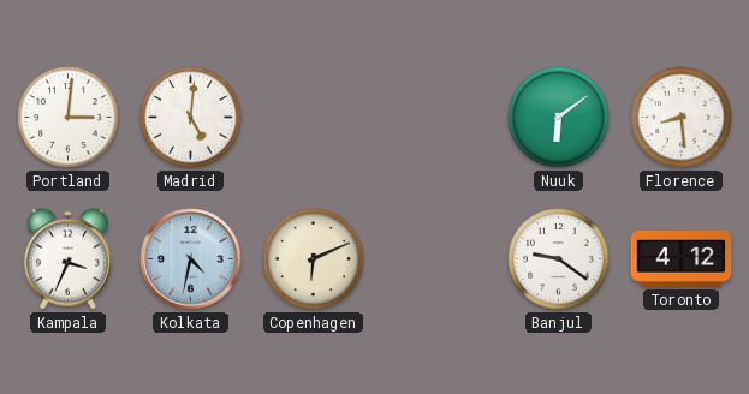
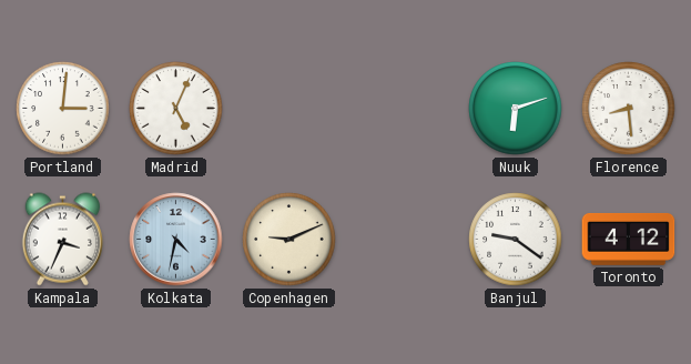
Madrid: 5:01 -> 5:04
Nuuk: 6:09 -> 6:12
Copenhagen: 6:11 -> 9:11
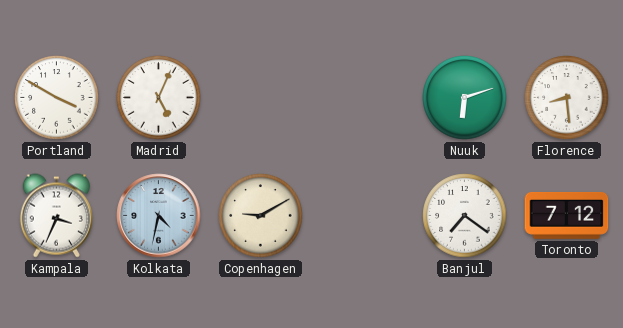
Portland: 3:01 -> 3:50
Copenhagen: 9:11 -> 9:10
Banjul: 9:21 -> 7:21
Toronto: 4:12 -> 7:12
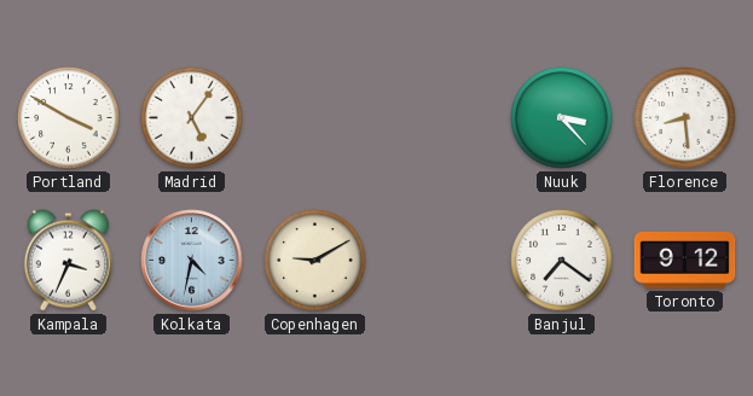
Madrid: 5:04 -> 5:06
Nuuk: 6:12 -> 3:23
Toronto: 7:12 -> 9:12
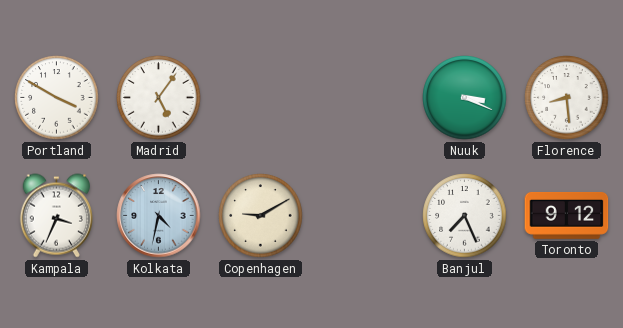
Nuuk: 3:23 -> 3:19
Banjul: 7:21 -> 7:26
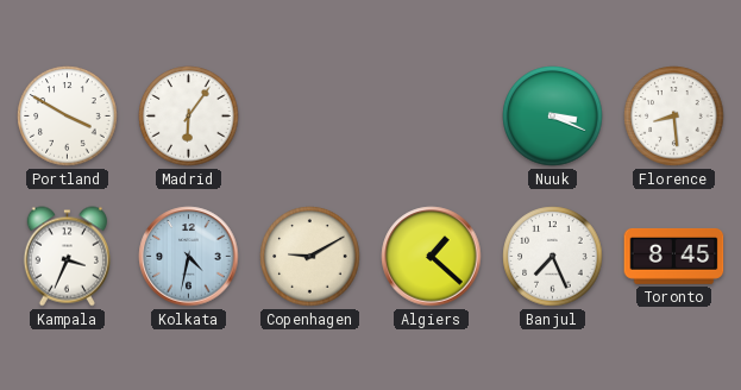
Madrid: 5:06 -> 6:06
Algiers: none -> 1:22
Toronto: 9:12 -> 8:45
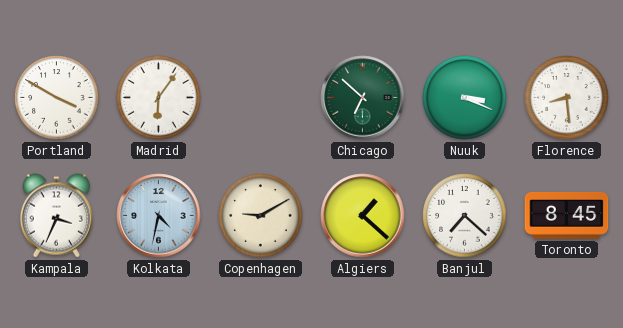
Chicago: none -> 6:52
Banjul: 7:26 -> 7:22
